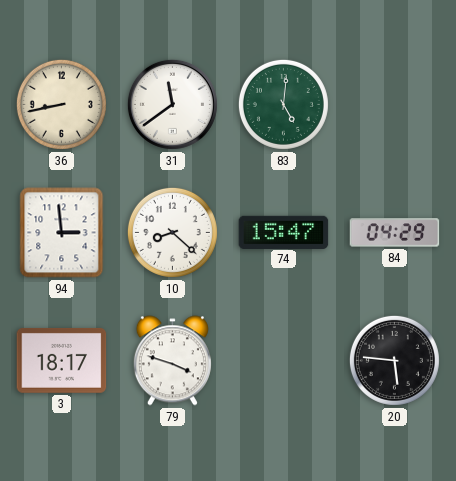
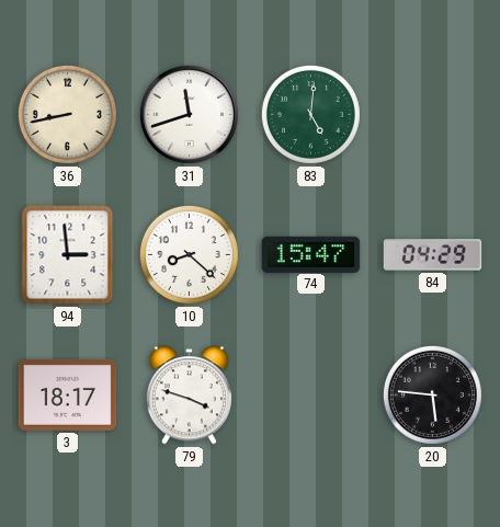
31: 11:39 -> 11:42
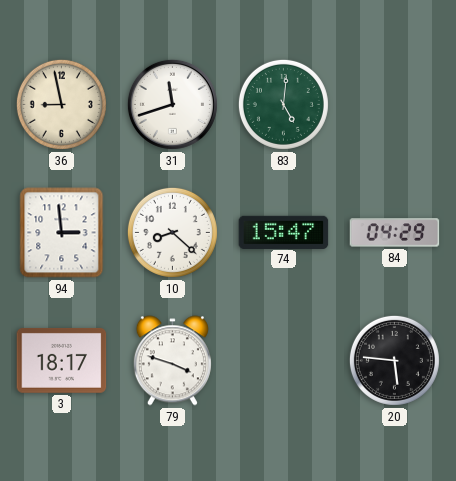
36: 8:43 -> 8:58
